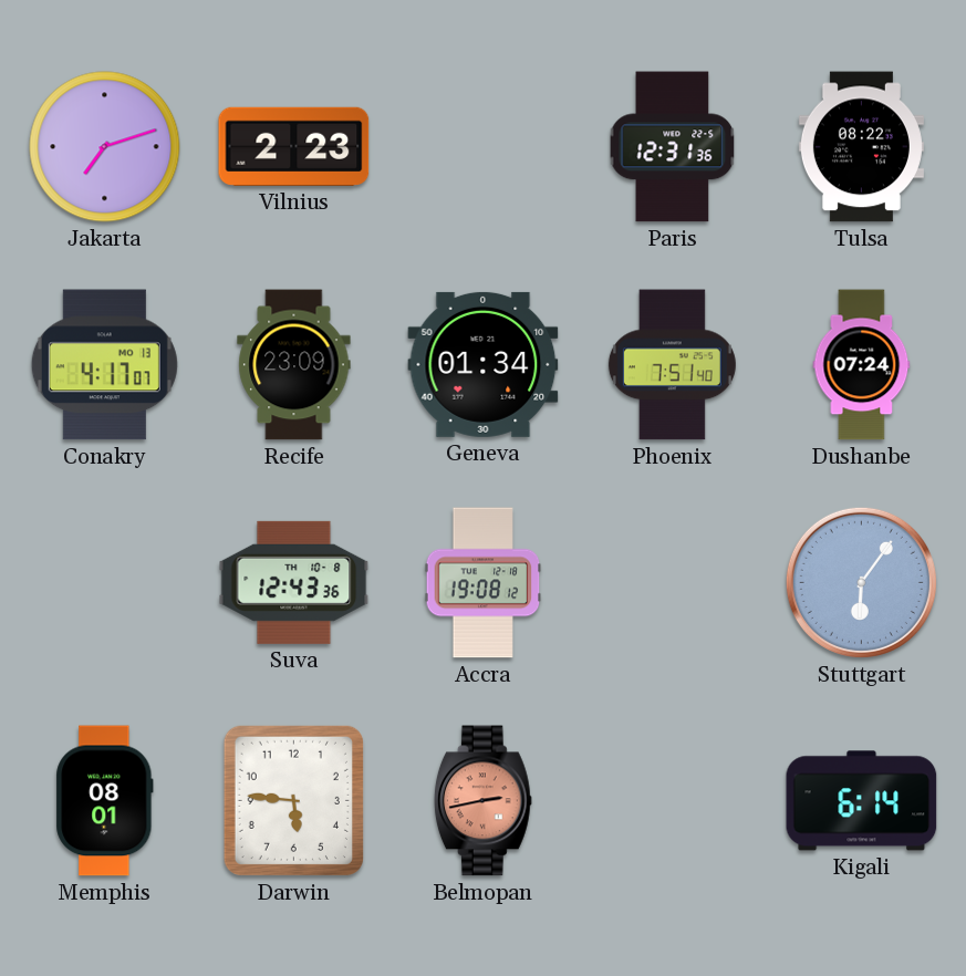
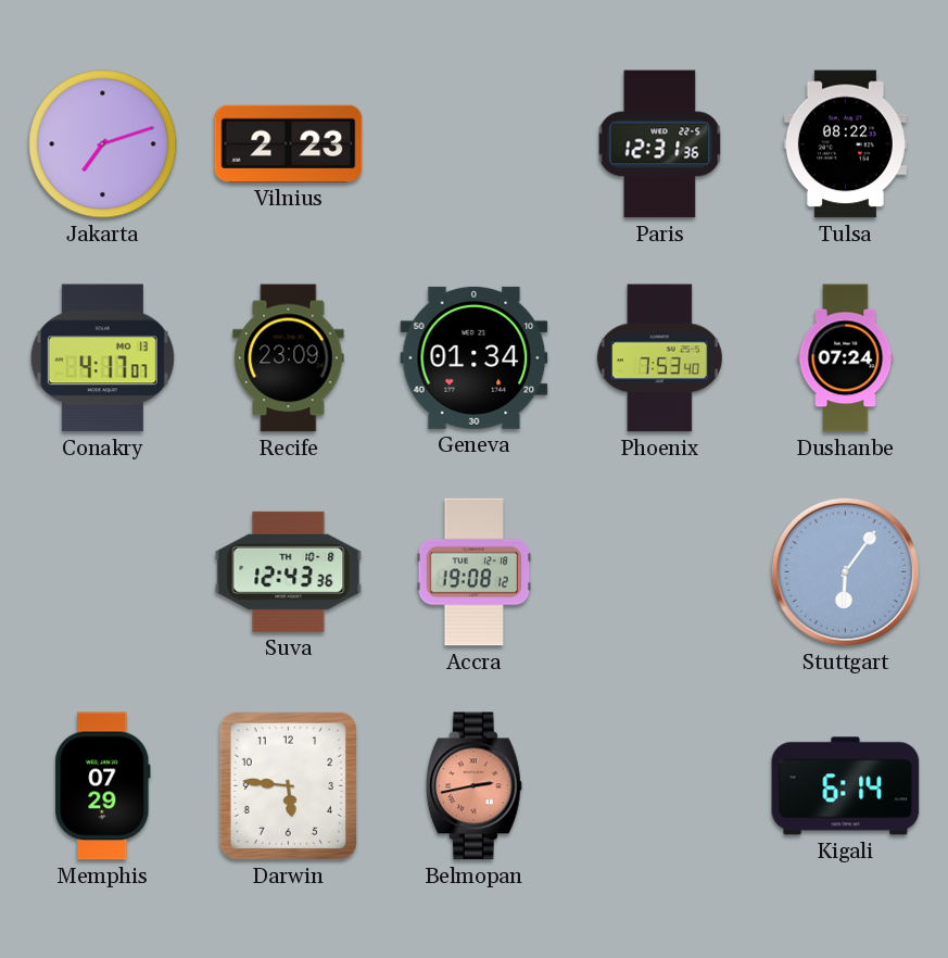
Phoenix: 7:51 -> 7:53
Memphis: 08:01 -> 07:29
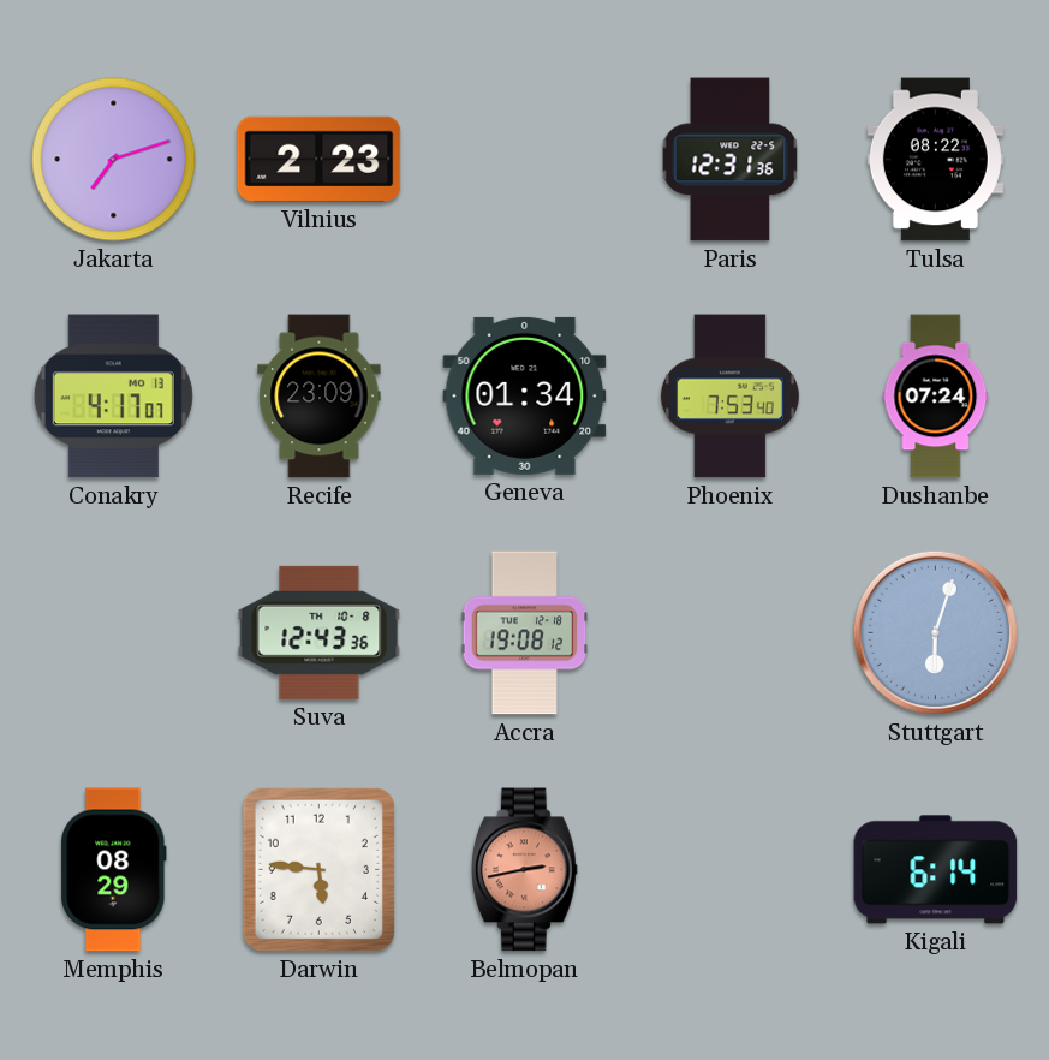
Stuttgart: 6:06 -> 6:03
Memphis: 07:29 -> 08:29
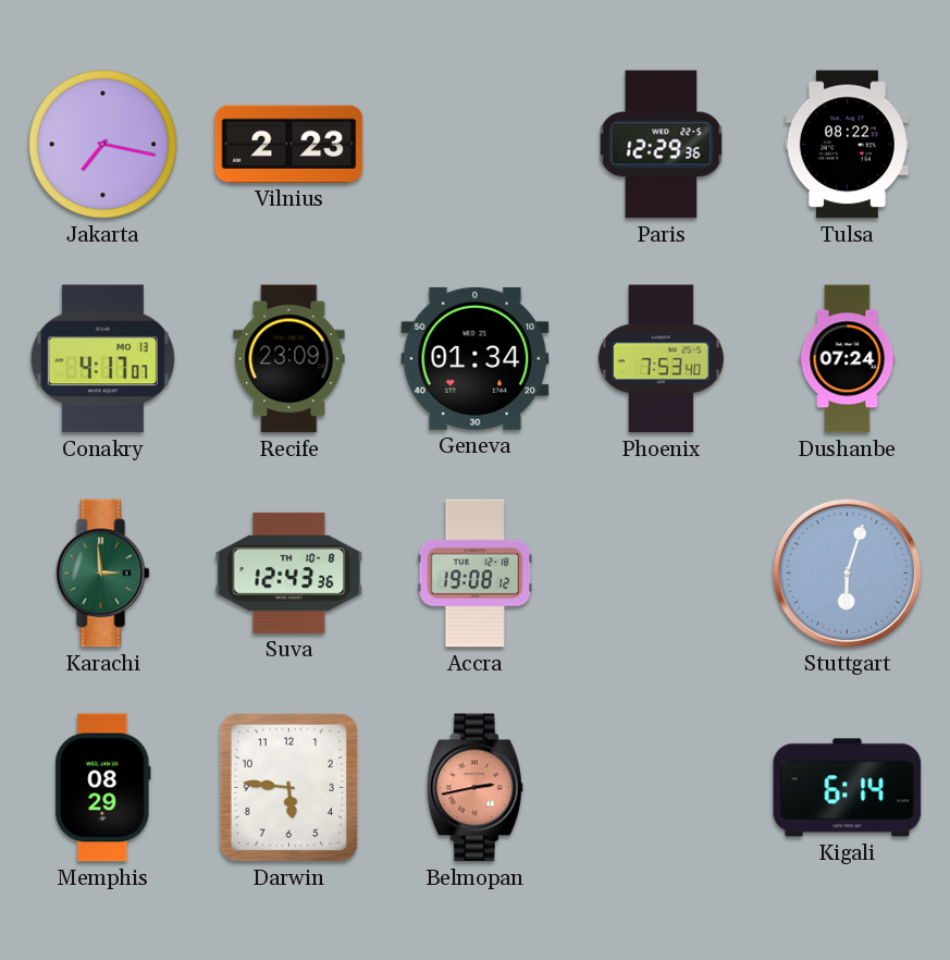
Jakarta: 7:12 -> 7:17
Paris: 12:31 -> 12:29
Karachi: none -> 2:59
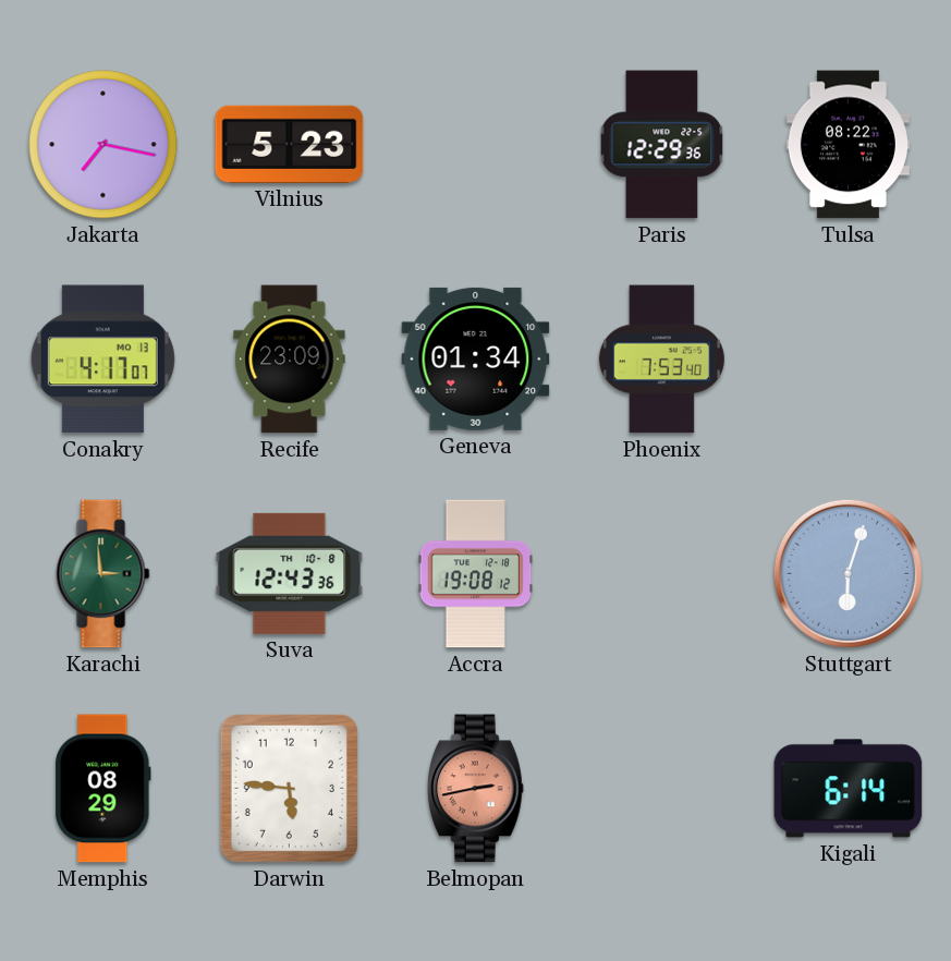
Vilnius: 2:23 -> 5:23
Dushanbe: 07:24 -> none
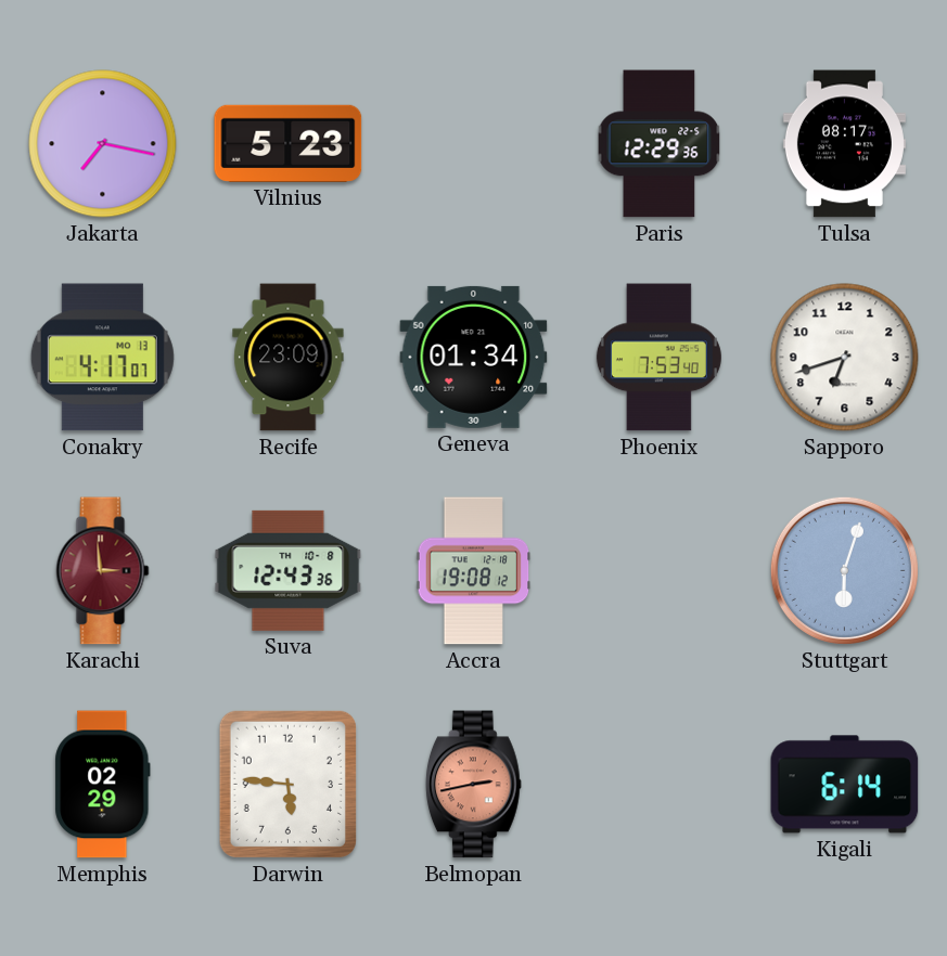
Tulsa: 08:22 -> 08:17
Sapporo: none -> 6:42
Karachi dial: green -> burgundy
Memphis: 08:29 -> 02:29
